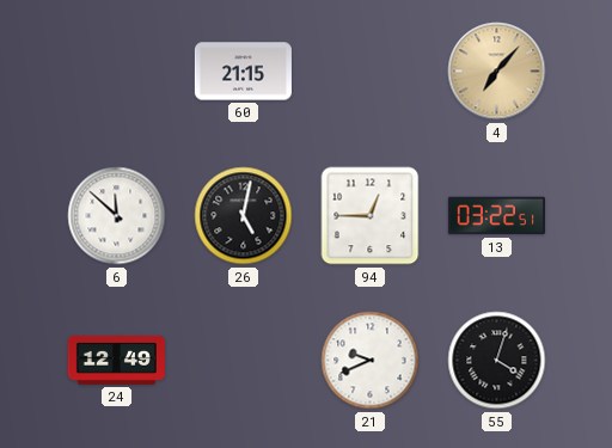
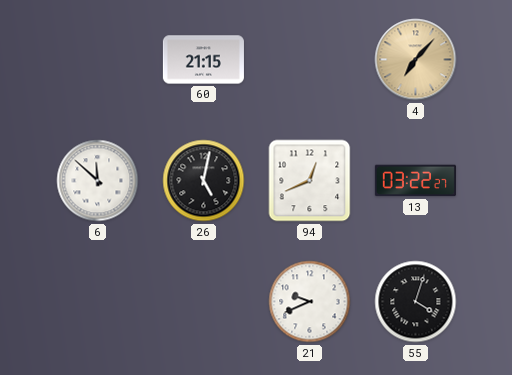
94: 12:45 -> 12:41
13: 03:22:51 -> 03:22:27
24: 12:49 -> none
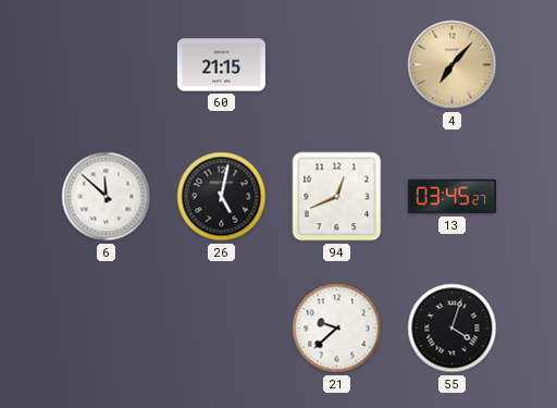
13: 03:22 -> 03:45
21: 9:41 -> 9:38
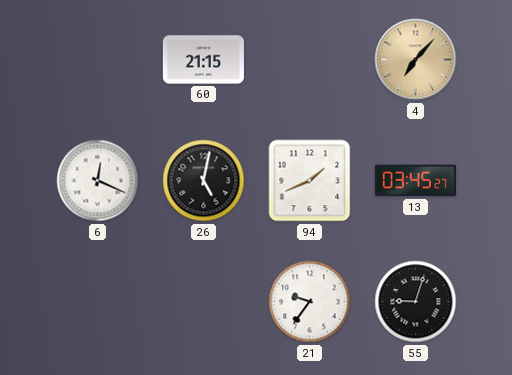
6: 11:52 -> 12:19
94: 12:41 -> 1:41
21: 9:38 -> 9:36
55: 4:03 -> 9:03
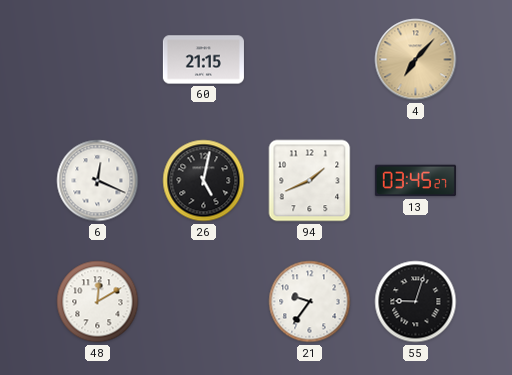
48: none -> 12:10
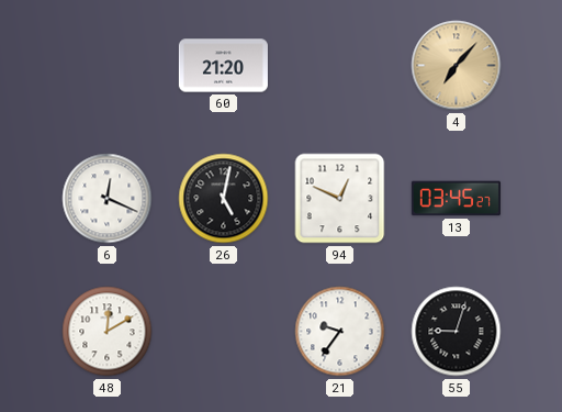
60: 21:15 -> 21:20
94: 1:41 -> 12:49
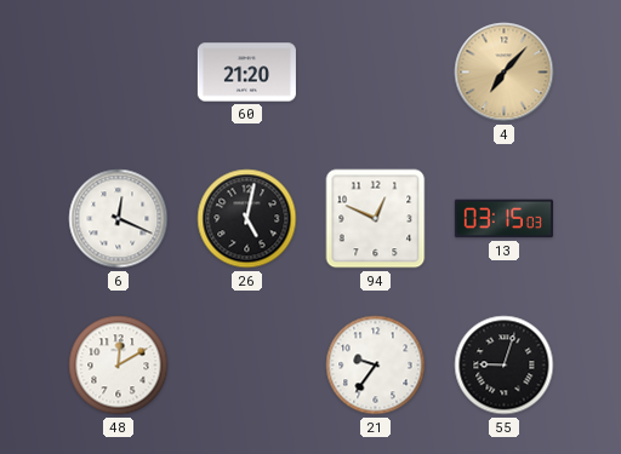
13: 03:45 -> 03:15
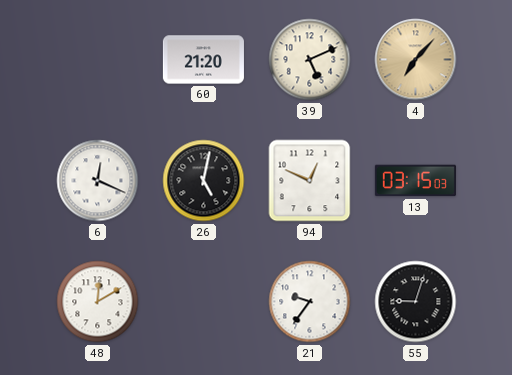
39: none -> 5:11
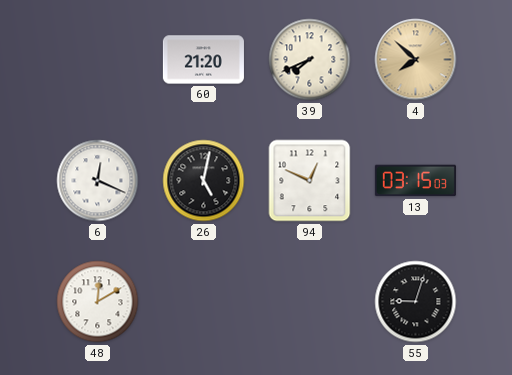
39: 5:11 -> 7:41
4: 7:07 -> 7:52
21: 9:36 -> none
